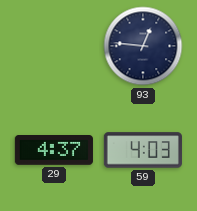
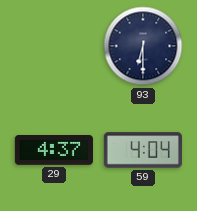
93: 12:46 -> 6:30
59: 4:03 -> 4:04
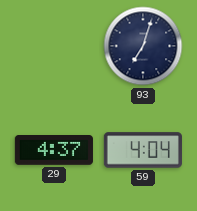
93: 6:30 -> 7:03
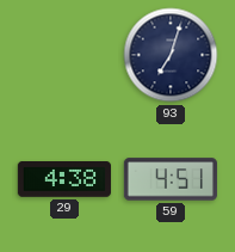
29: 4:37 -> 4:38
59: 4:04 -> 4:51
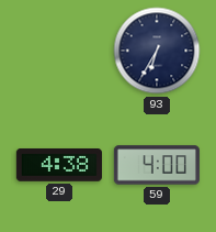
93: 7:03 -> 6:35
59: 4:51 -> 4:00
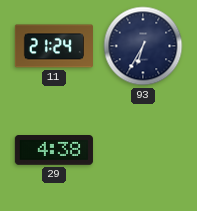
11: none -> 21:24
59: 4:00 -> none
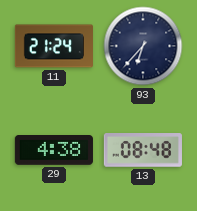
93: 6:35 -> 6:37
13: none -> 08:48
